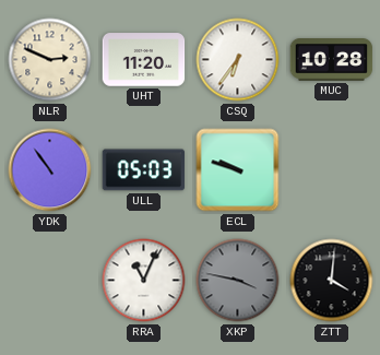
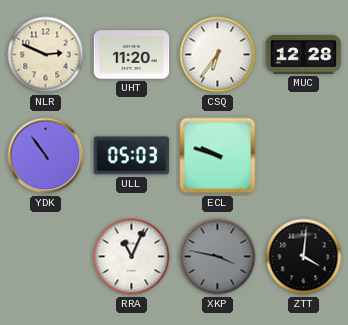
MUC: 10:28 -> 12:28
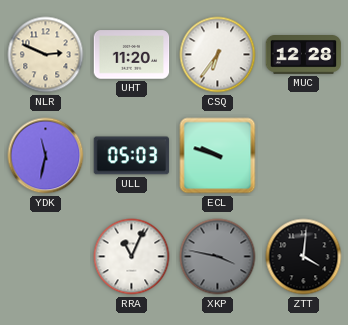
YDK: 10:54 -> 11:32
